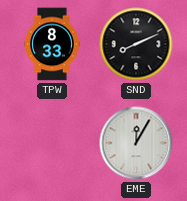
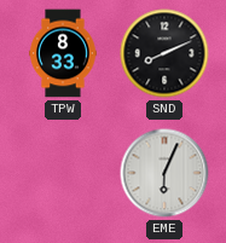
EME: 12:05 -> 6:04
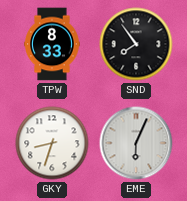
SND: 8:11 -> 7:54
GKY: none -> 8:33
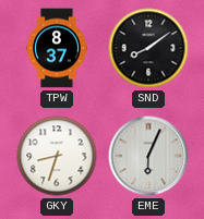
TPW: 8:33 -> 8:37
SND: 7:54 -> 8:09
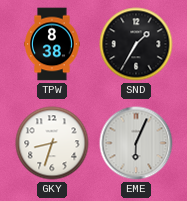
TPW: 8:37 -> 8:38
SND: 8:09 -> 1:35
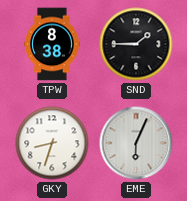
SND: 1:35 -> 1:45
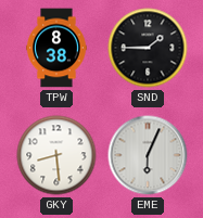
GKY: 8:33 -> 8:29
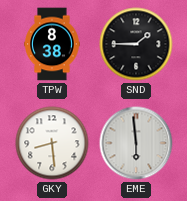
EME: 6:04 -> 5:59
